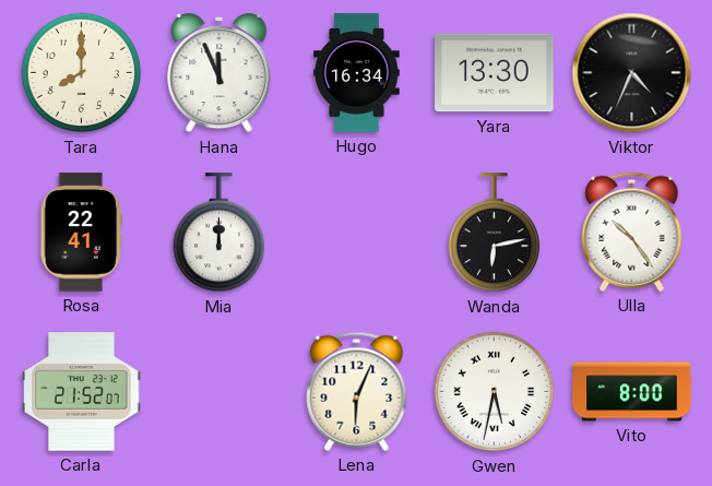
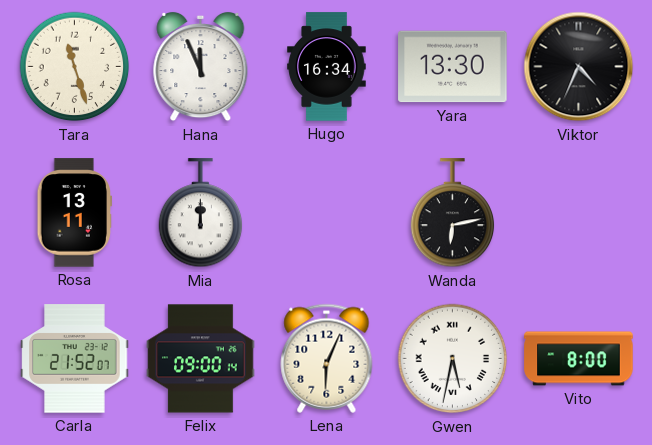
Tara: 8:00 -> 11:27
Rosa: 22:41 -> 13:11
Ulla: 10:24 -> none
Felix: none -> 09:00
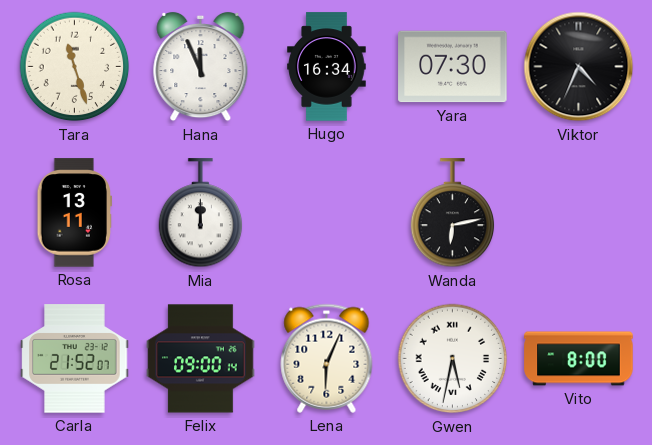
Yara: 13:30 -> 07:30
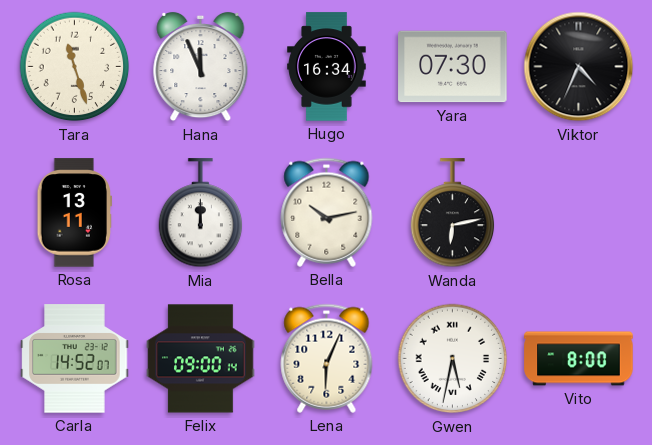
Bella: none -> 10:13
Carla: 21:52 -> 14:52
